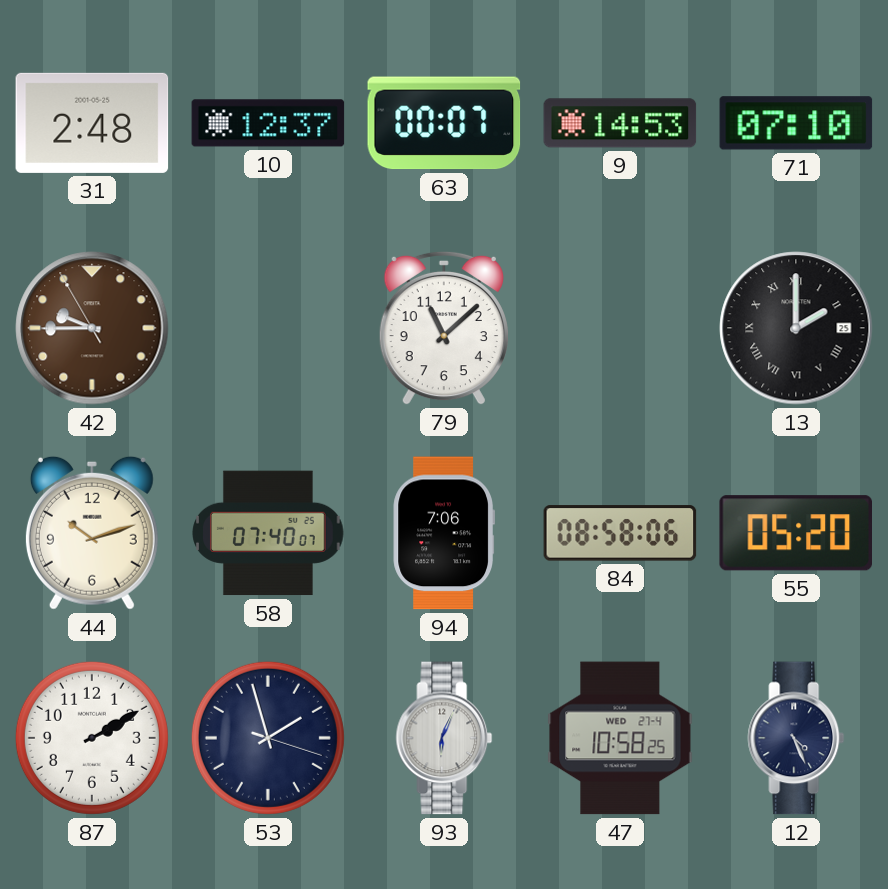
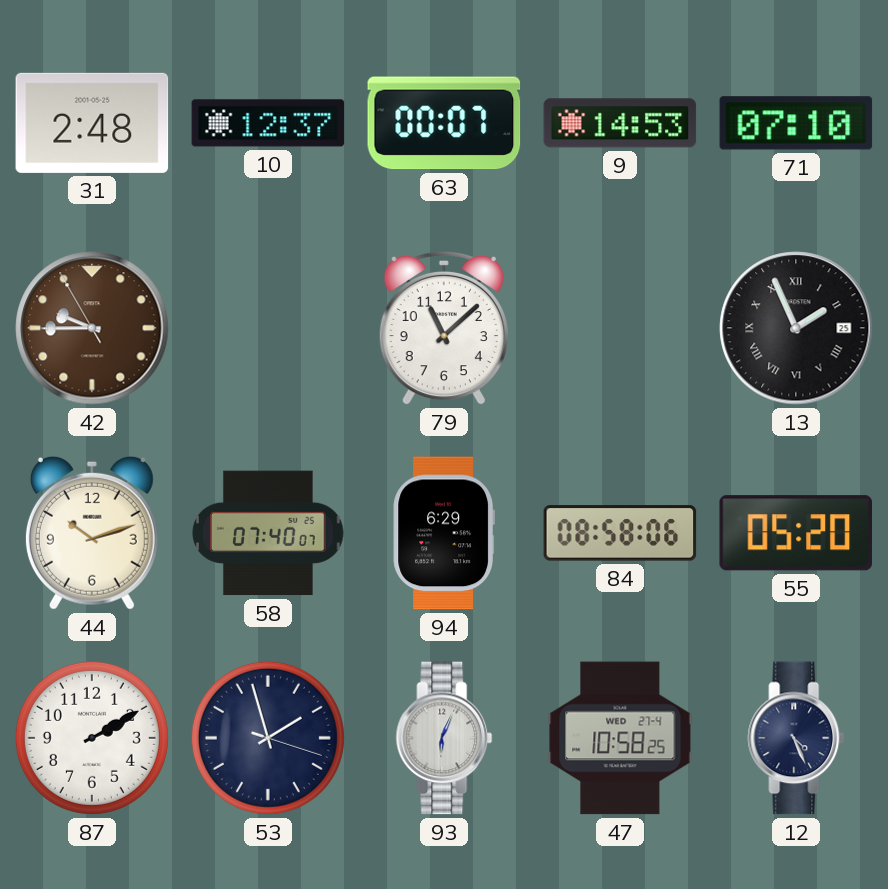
13: 2:00 -> 1:56
94: 7:06 -> 6:29
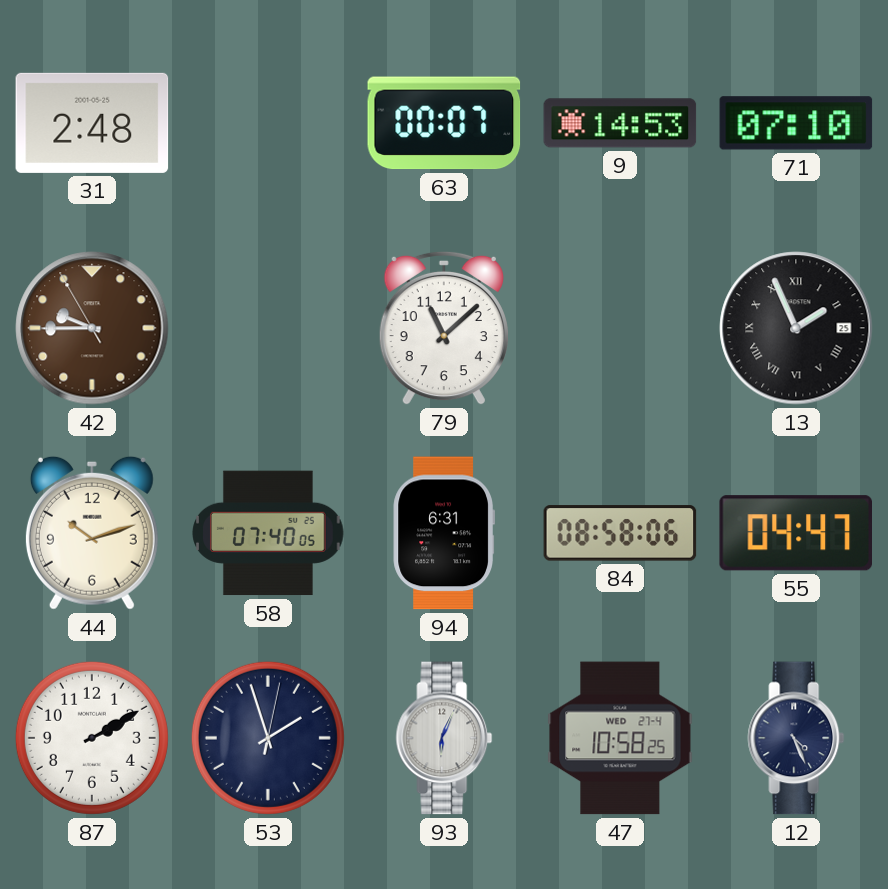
10: 12:37 -> none
58: 07:40:07 -> 07:40:05
94: 6:29 -> 6:31
55: 05:20 -> 04:47
53: 1:57:18 -> 1:57:02
